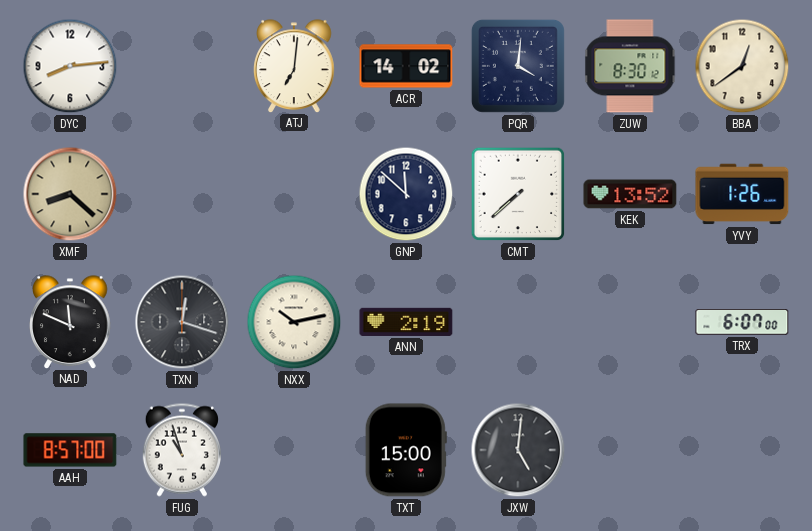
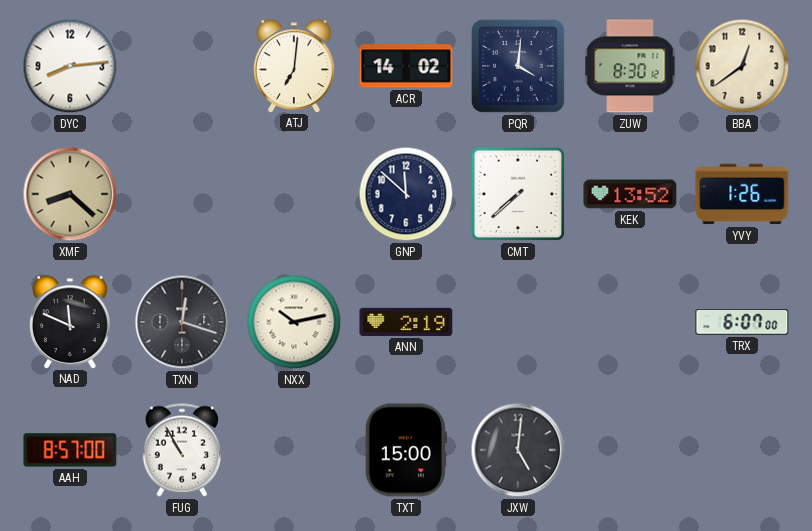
FUG: 10:57 -> 10:55
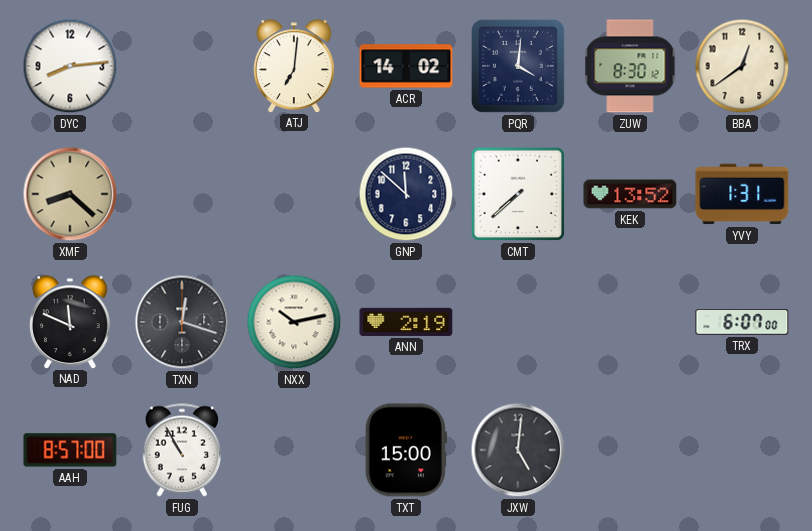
YVY: 1:26 -> 1:31
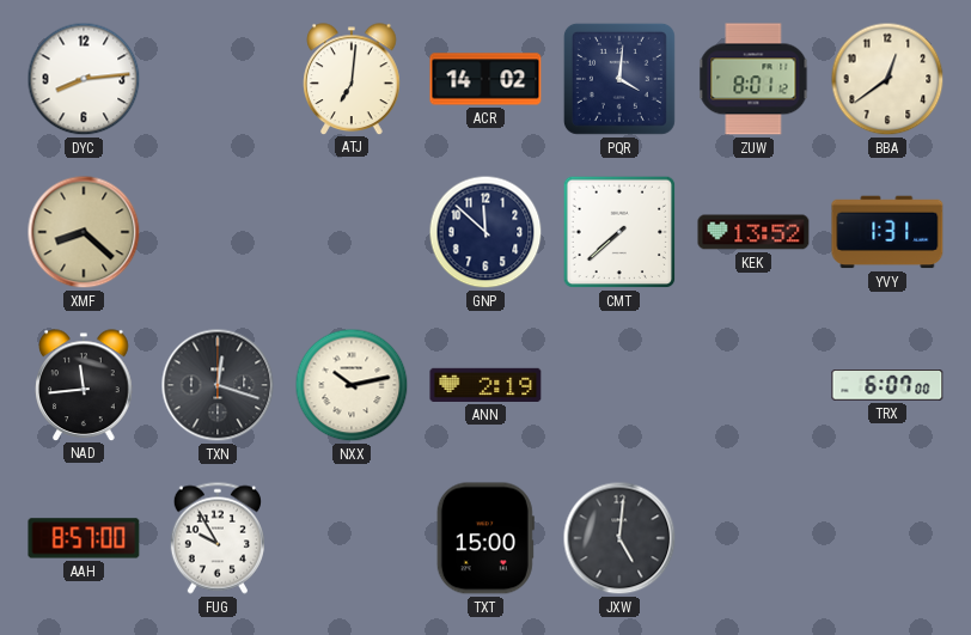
ZUW: 8:30 -> 8:01
NAD: 11:49 -> 11:44
FUG: 10:55 -> 9:55
